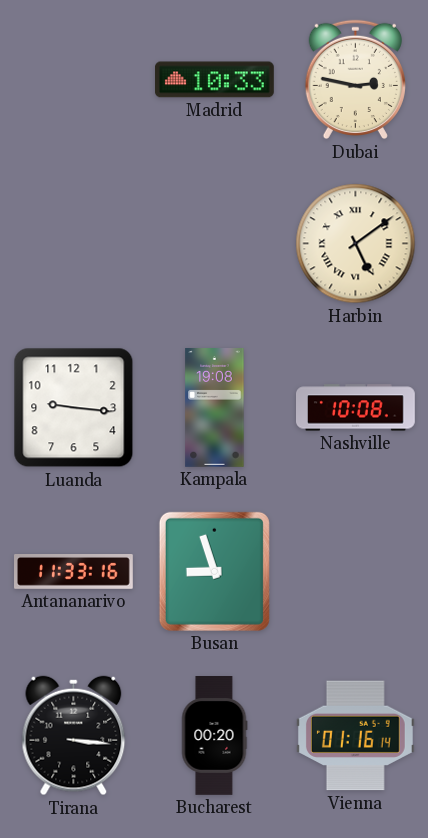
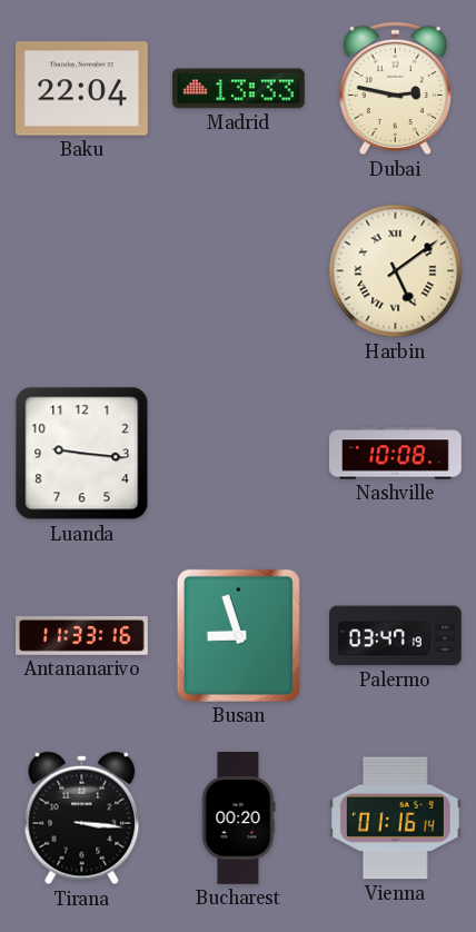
Baku: none -> 22:04
Madrid: 10:33 -> 13:33
Kampala: 19:08 -> none
Palermo: none -> 03:47
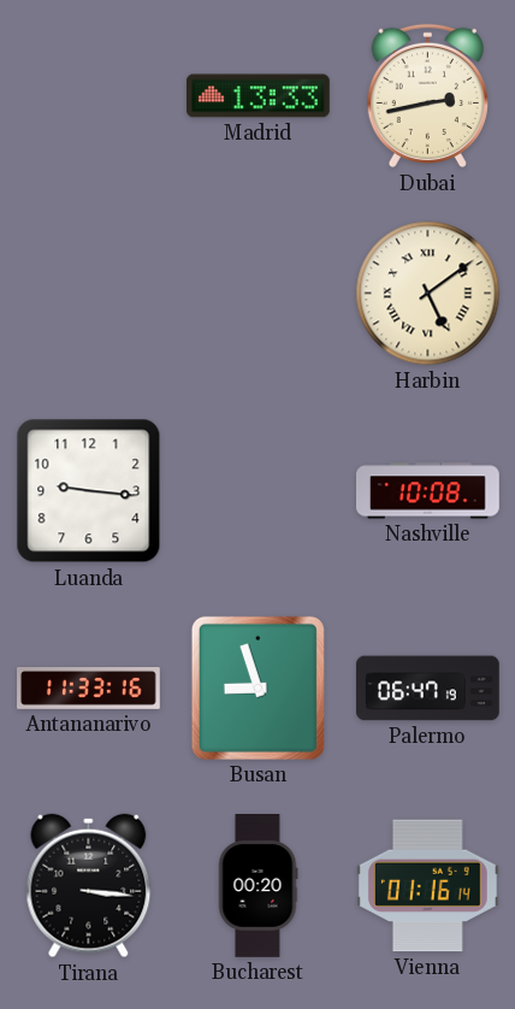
Baku: 22:04 -> none
Dubai: 2:47 -> 2:43
Palermo: 03:47 -> 06:47
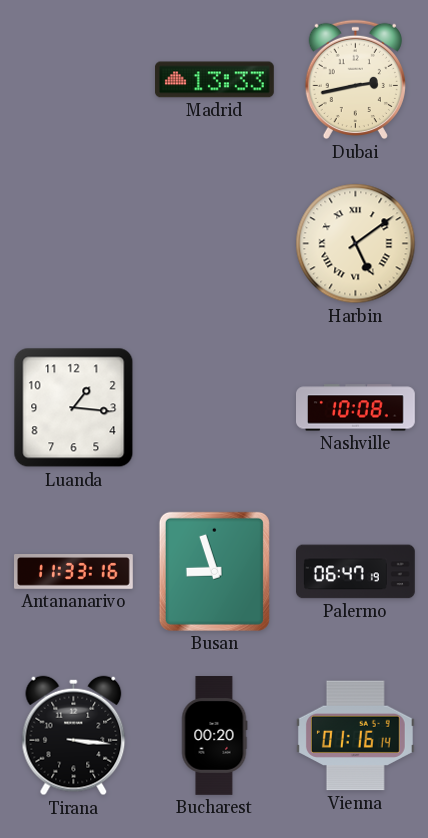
Luanda: 9:16 -> 1:16
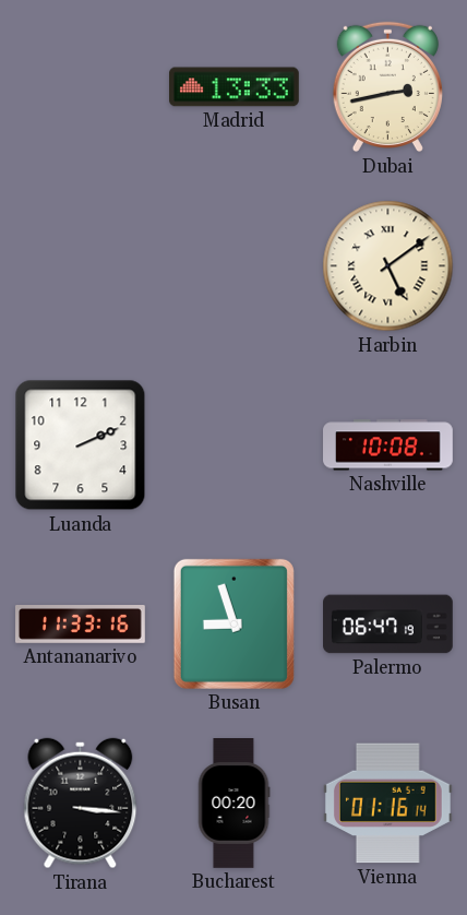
Luanda: 1:16 -> 2:11
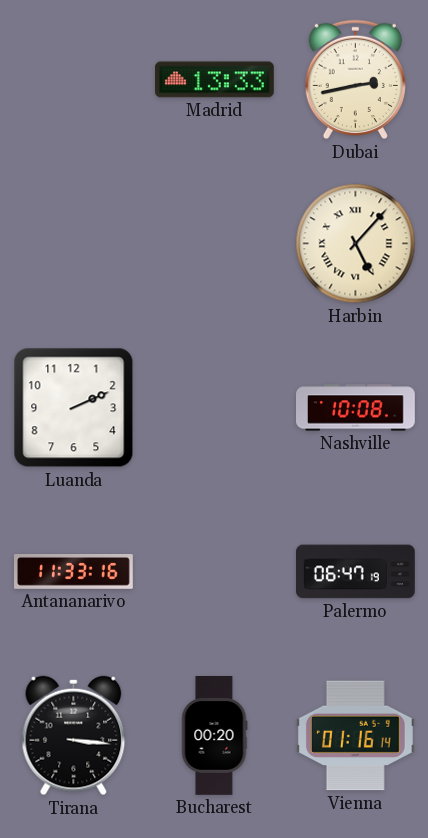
Harbin: 5:09 -> 5:07
Busan: 8:57 -> none
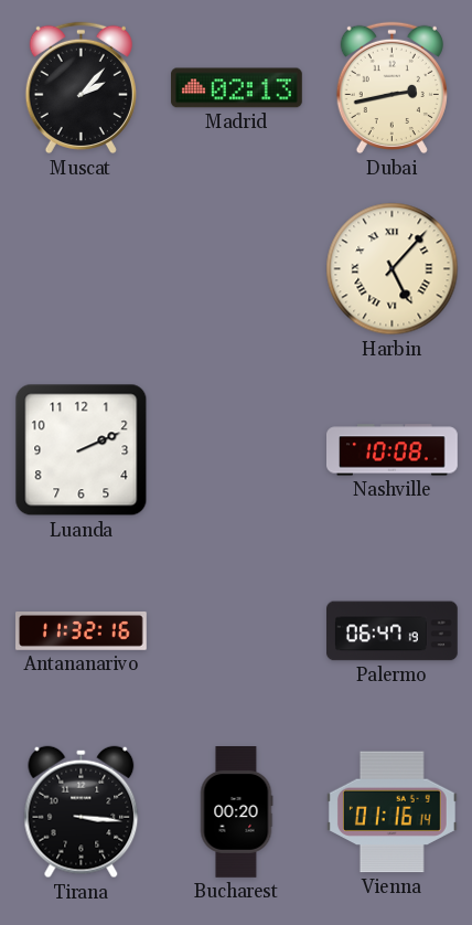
Muscat: none -> 2:07
Madrid: 13:33 -> 02:13
Antananarivo: 11:33 -> 11:32
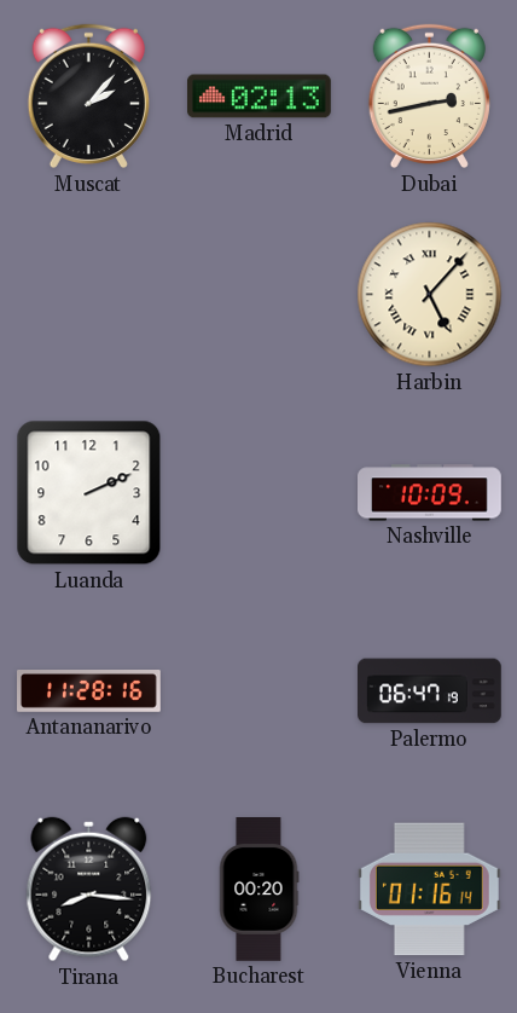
Nashville: 10:08 -> 10:09
Antananarivo: 11:32 -> 11:28
Tirana: 3:16 -> 8:16
